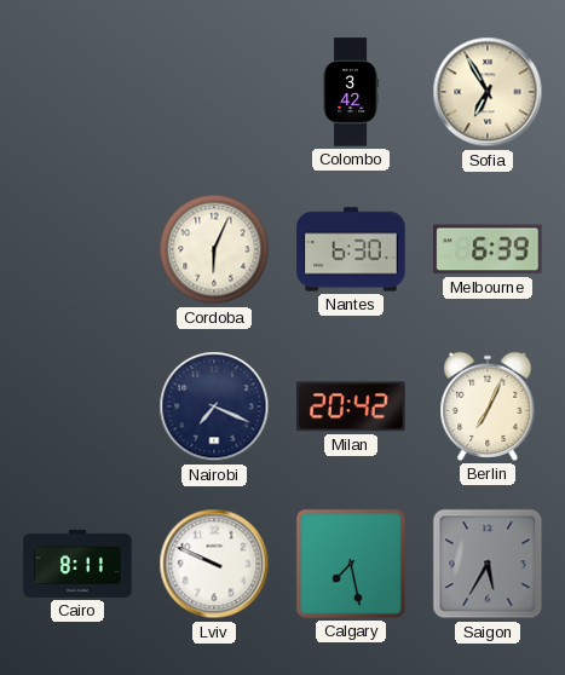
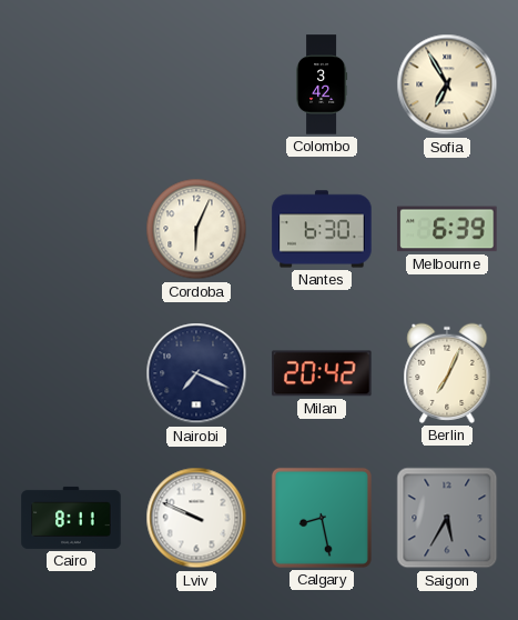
Calgary: 7:28 -> 8:28
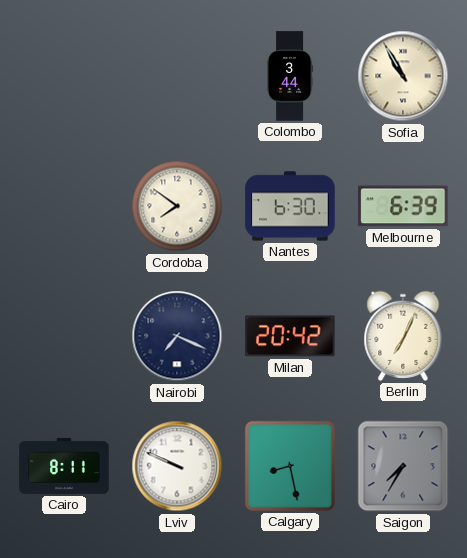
Colombo: 3:42 -> 3:44
Sofia: 6:55 -> 10:55
Cordoba: 6:04 -> 7:51
Saigon: 5:35 -> 7:35
